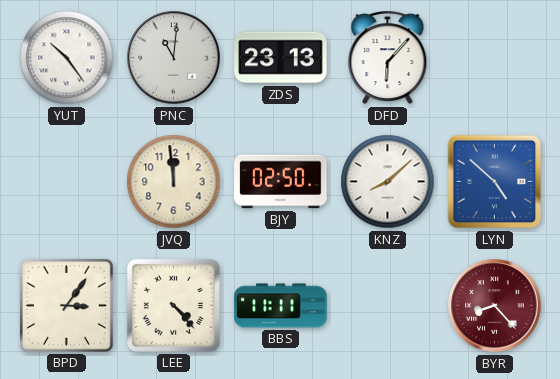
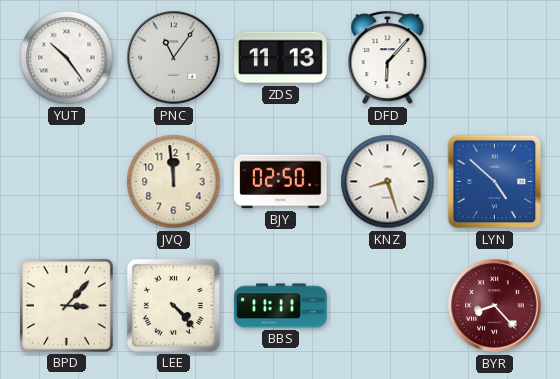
PNC: 11:01 -> 11:06
ZDS: 23:13 -> 11:13
KNZ: 8:08 -> 8:27
BPD: 3:06 -> 3:07
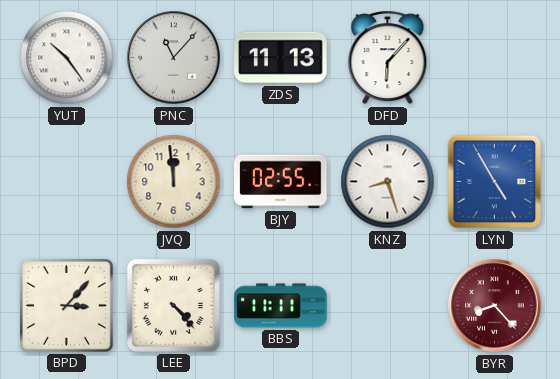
PNC: 11:06 -> 11:07
BJY: 02:50 -> 02:55
LYN: 4:52 -> 4:55
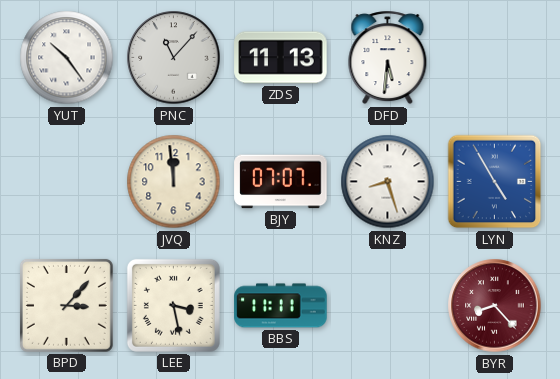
DFD: 6:07 -> 5:31
BJY: 02:55 -> 07:07
LEE: 4:23 -> 3:28
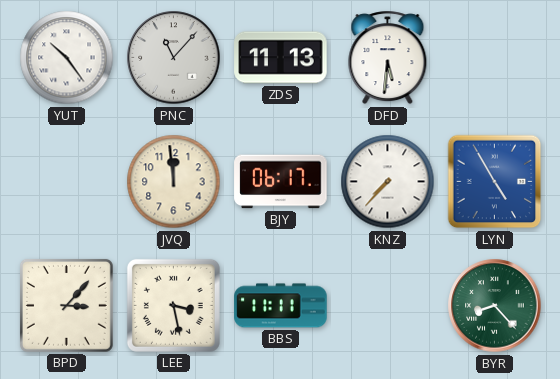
BJY: 07:07 -> 06:17
KNZ: 8:27 -> 7:37
BYR dial: burgundy -> green
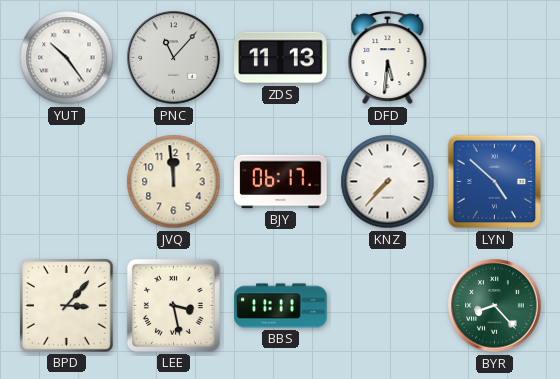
LYN: 4:55 -> 4:52
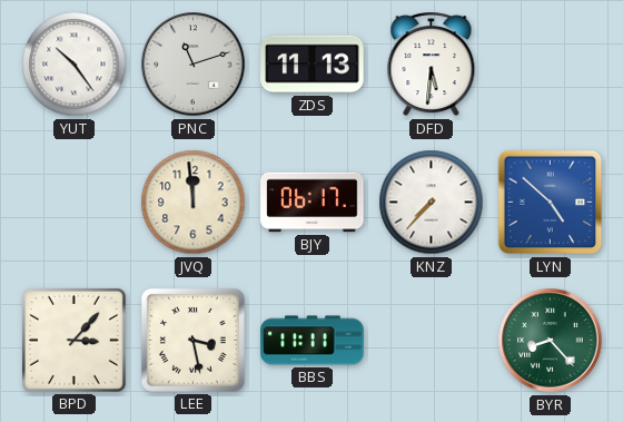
PNC: 11:07 -> 11:12
